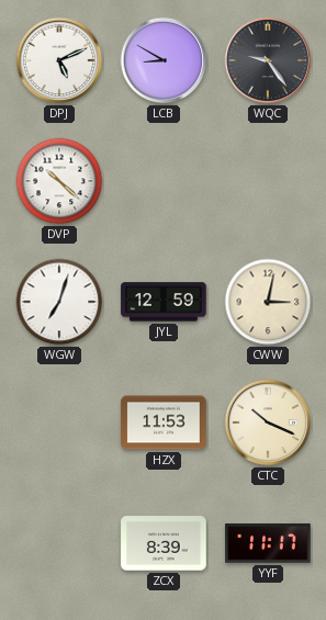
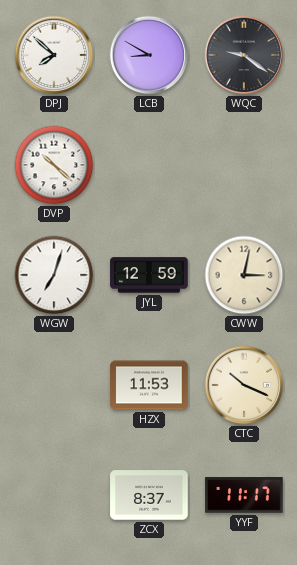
DPJ: 5:11 -> 7:52
WQC: 9:24 -> 9:21
ZCX: 8:39 -> 8:37
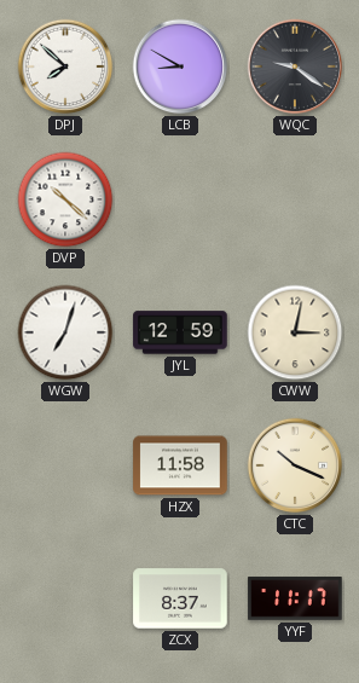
HZX: 11:53 -> 11:58
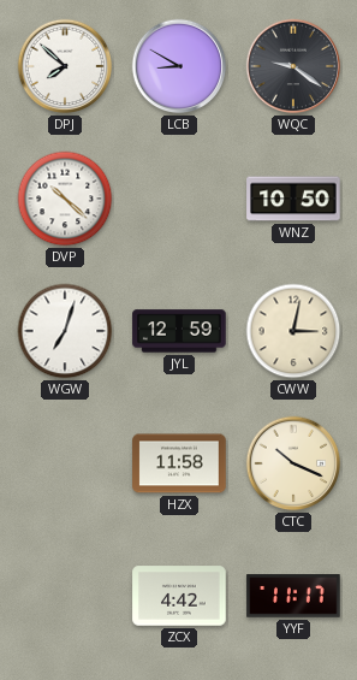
WNZ: none -> 10:50
ZCX: 8:37 -> 4:42
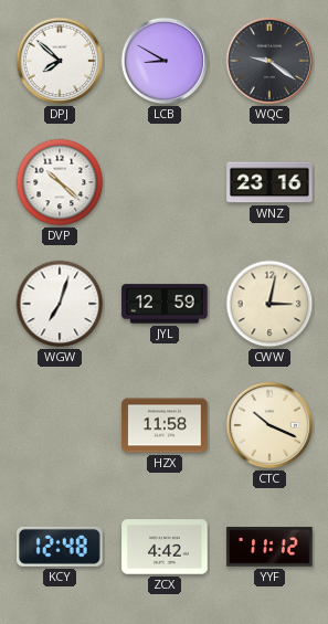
WNZ: 10:50 -> 23:16
KCY: none -> 12:48
YYF: 11:17 -> 11:12
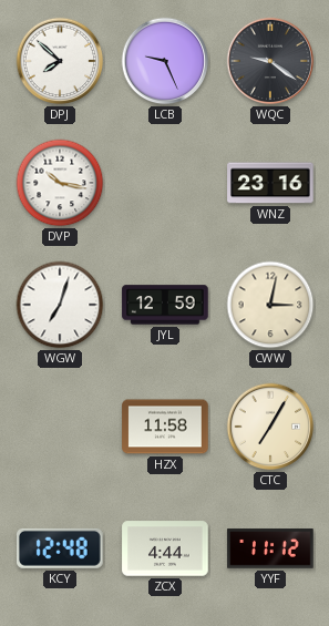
LCB: 8:50 -> 9:26
DVP: 10:22 -> 10:17
CTC: 10:19 -> 7:05
ZCX: 4:42 -> 4:44
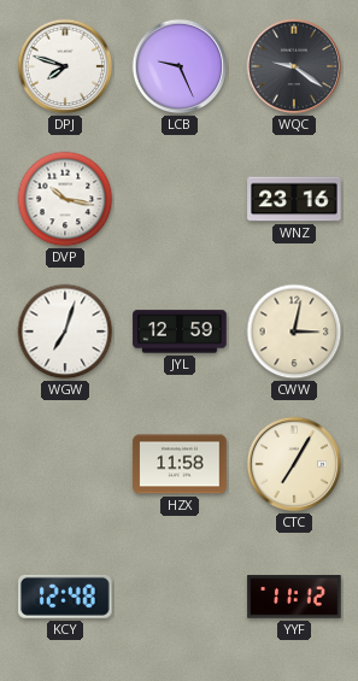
DPJ: 7:52 -> 7:48
ZCX: 4:44 -> none
